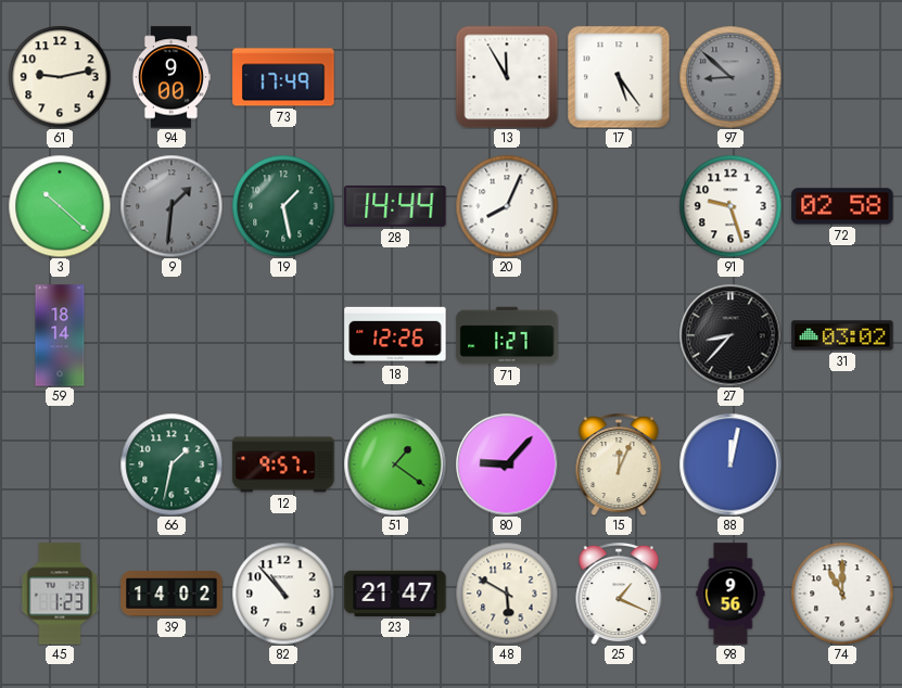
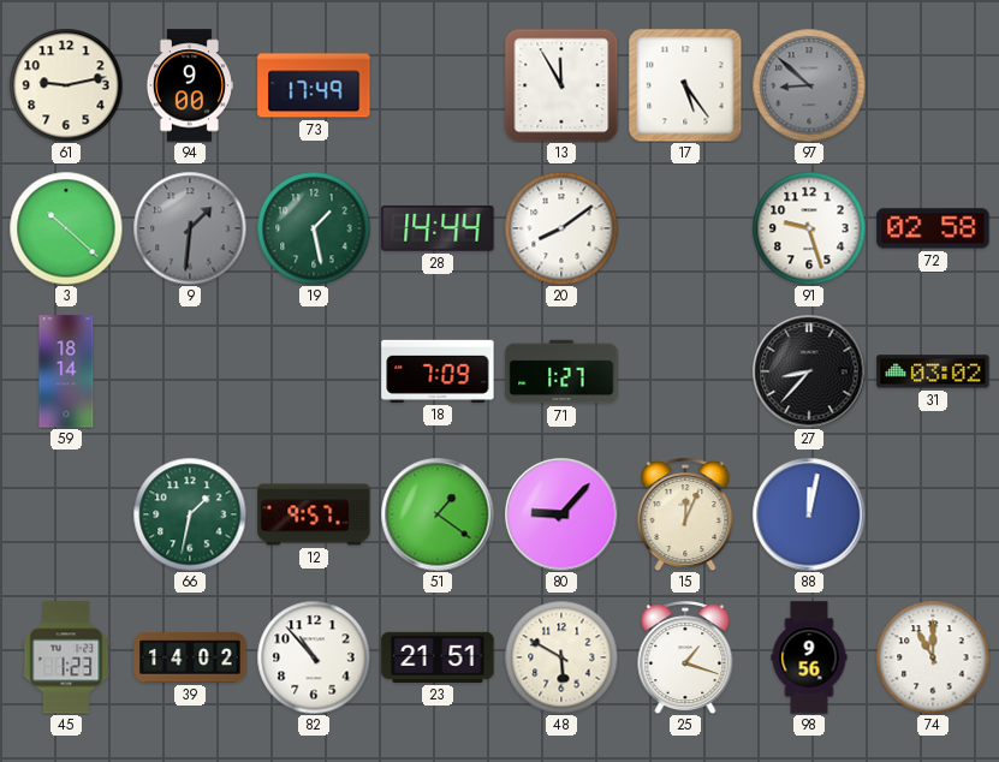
20: 8:04 -> 8:09
18: 12:26 -> 7:09
23: 21:47 -> 21:51
25: 1:19 -> 1:18
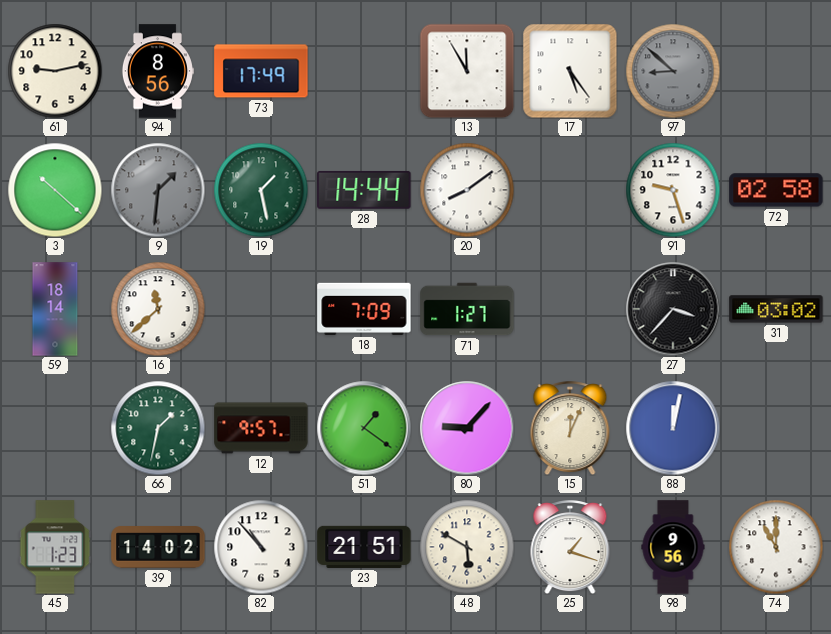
94: 9:00 -> 8:56
16: none -> 11:38
27: 8:37 -> 3:37
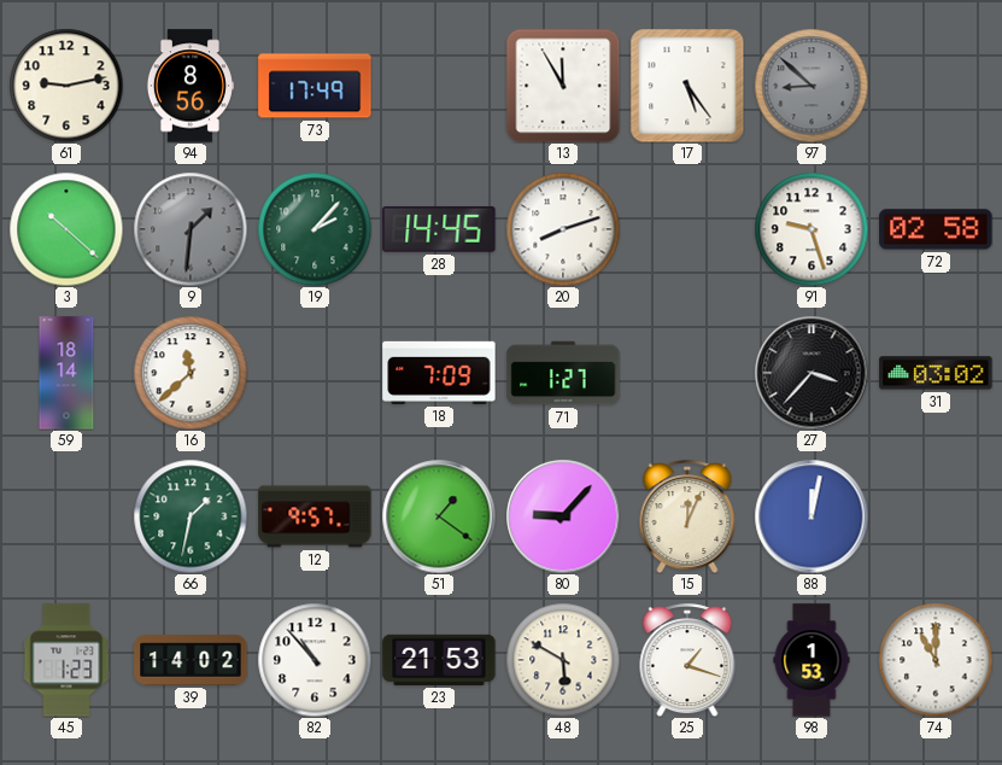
19: 1:28 -> 2:07
28: 14:44 -> 14:45
20: 8:09 -> 8:12
23: 21:51 -> 21:53
98: 9:56 -> 1:53
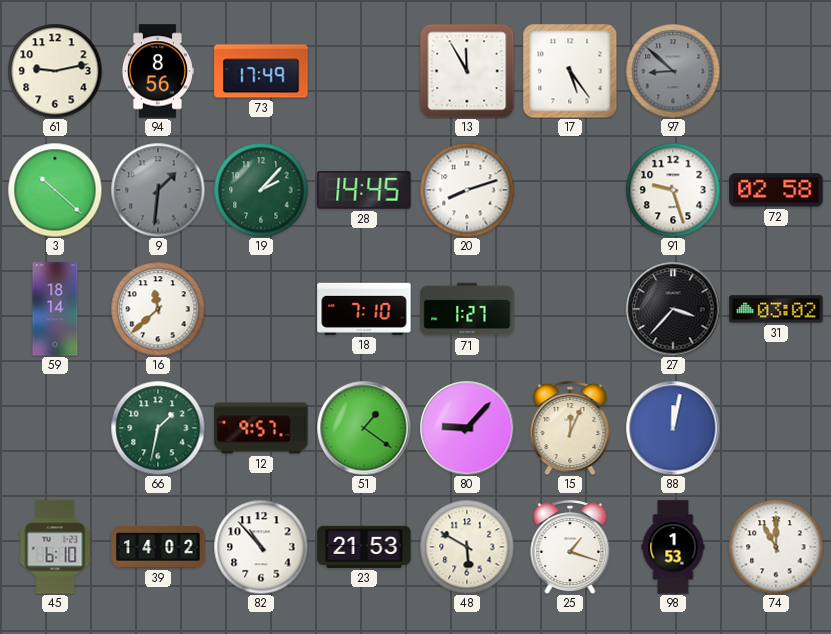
18: 7:09 -> 7:10
45: 1:23 -> 6:10
